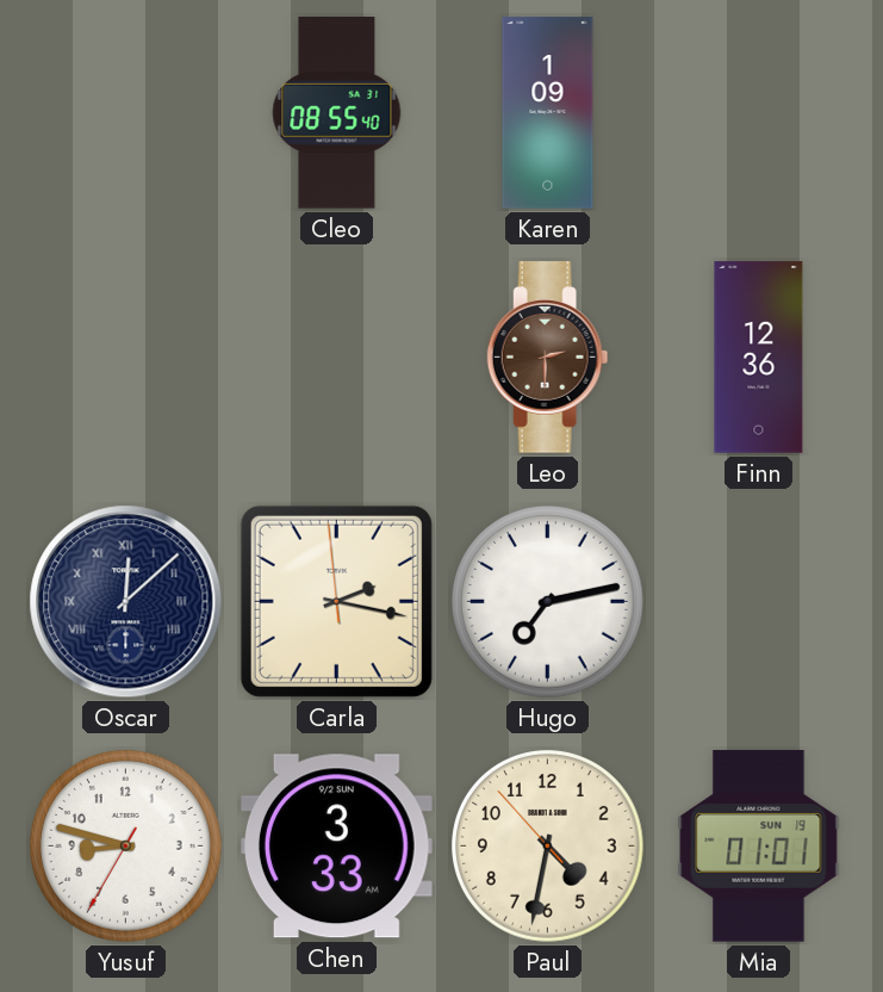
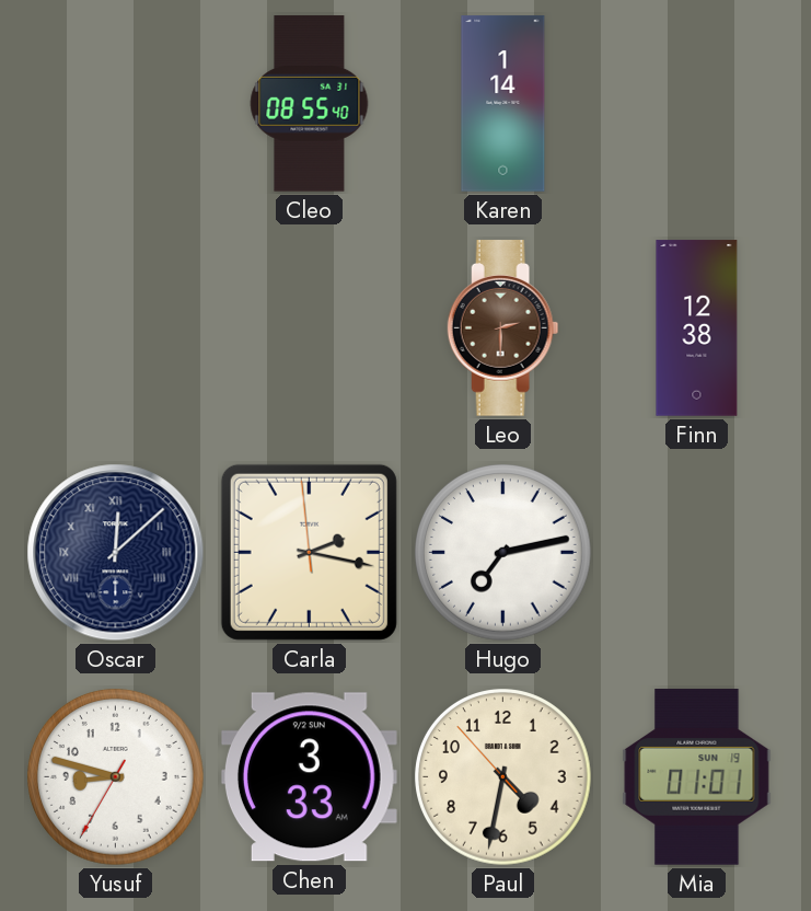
Karen: 1:09 -> 1:14
Finn: 12:36 -> 12:38
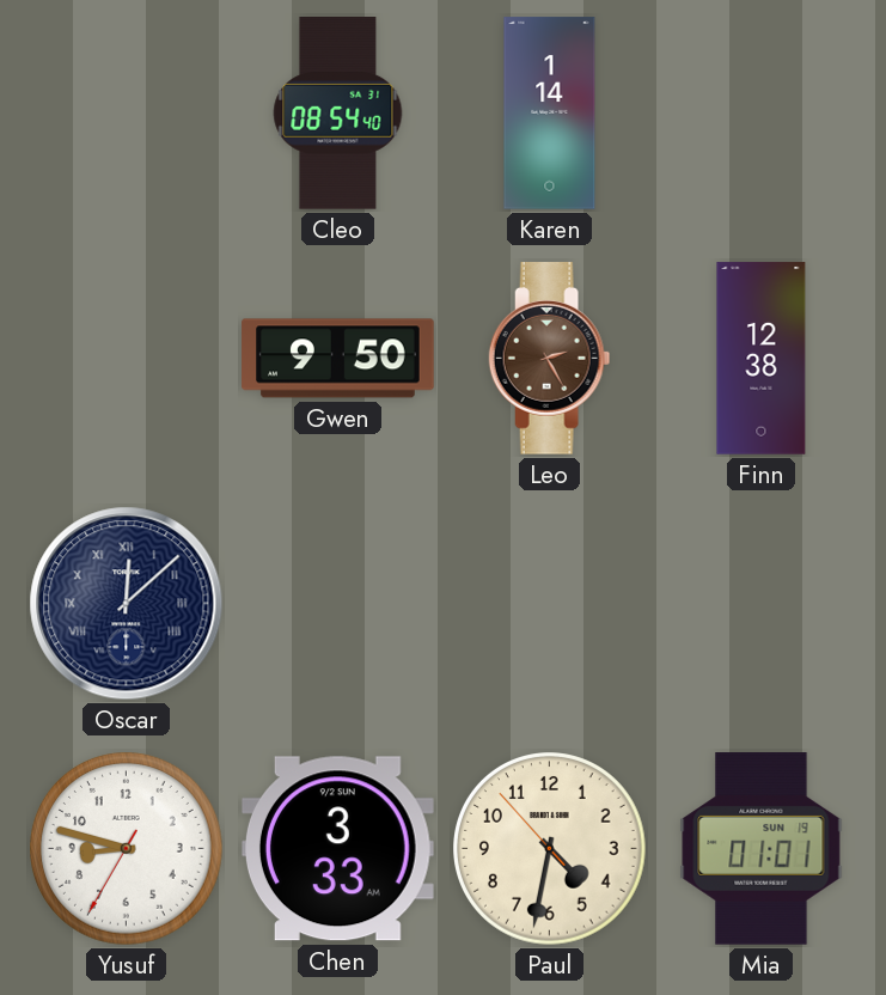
Cleo: 08:55 -> 08:54
Gwen: none -> 9:50
Leo: 2:30 -> 2:25
Carla: 2:16 -> none
Hugo: 7:13 -> none
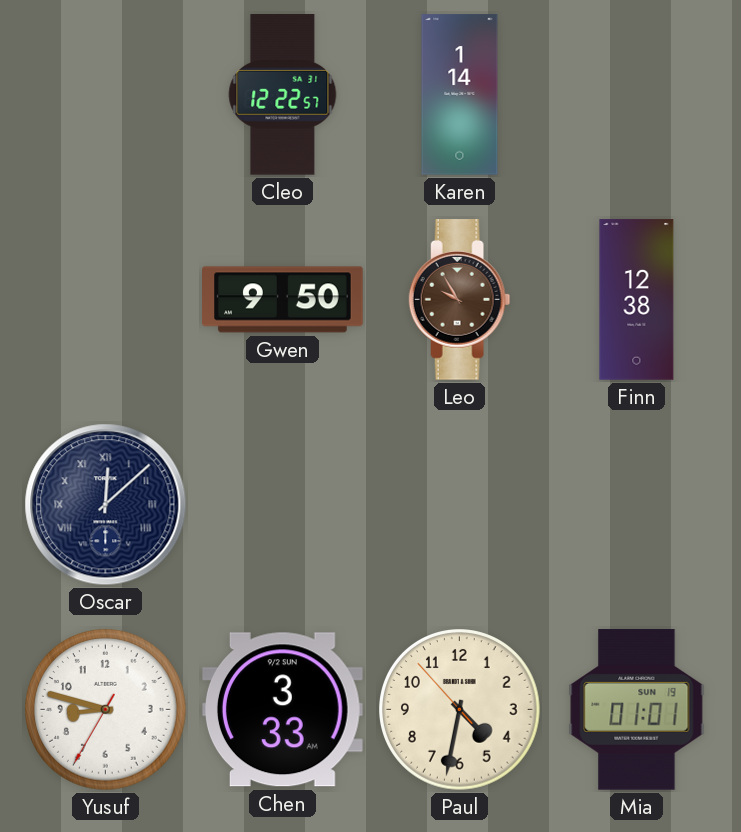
Cleo: 08:54 -> 12:22
Leo: 2:25 -> 9:55
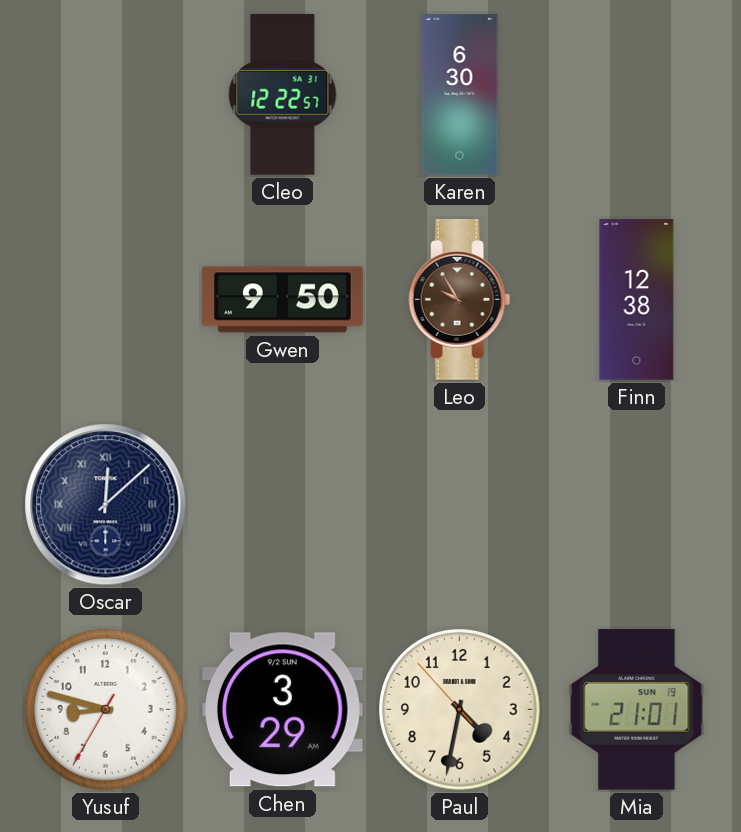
Karen: 1:14 -> 6:30
Chen: 3:33 -> 3:29
Mia: 01:01 -> 21:01
